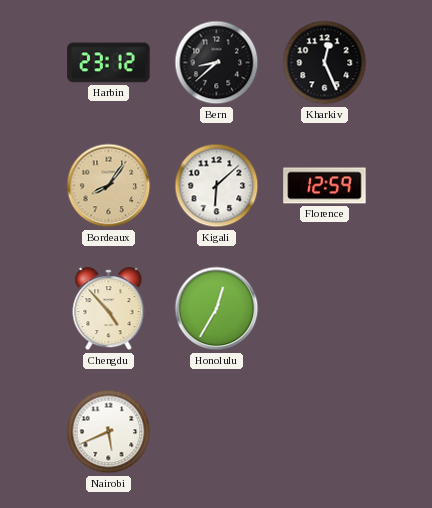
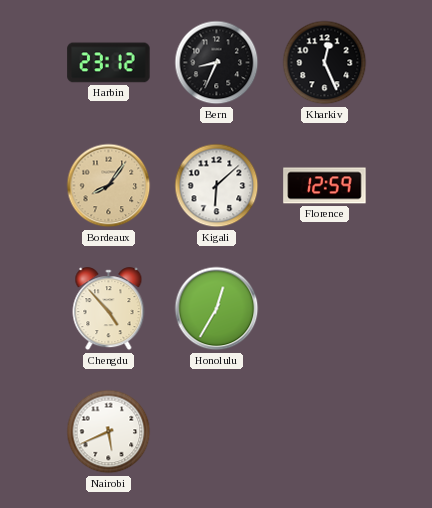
Bern: 8:38 -> 8:34
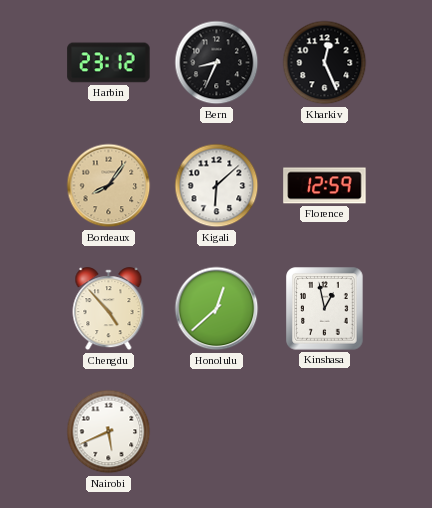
Honolulu: 12:35 -> 12:38
Kinshasa: none -> 12:58
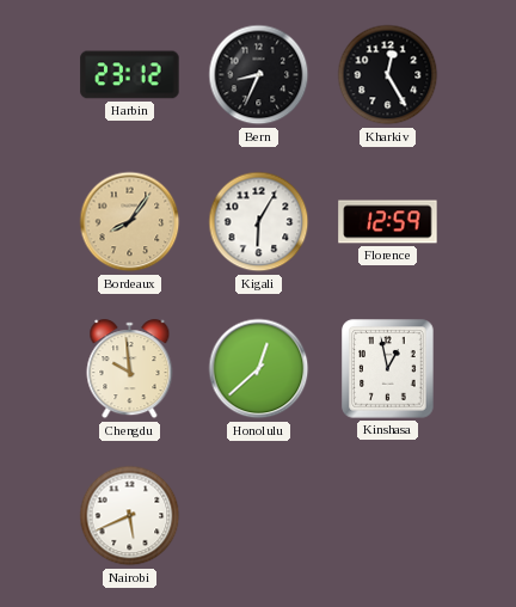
Kharkiv: 12:26 -> 12:25
Kigali: 6:08 -> 6:05
Chengdu: 4:53 -> 9:59
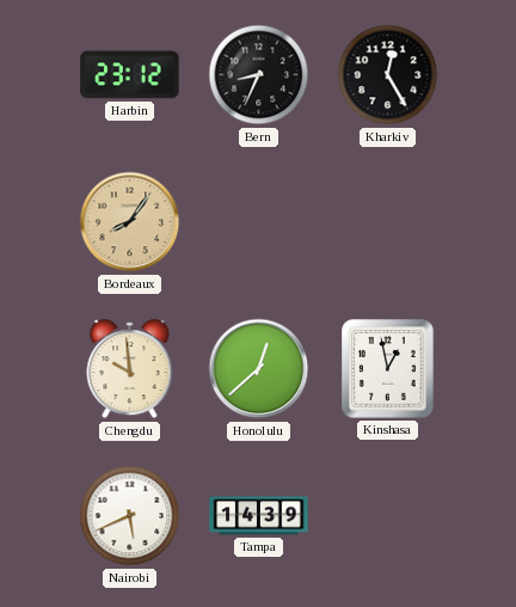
Kigali: 6:05 -> none
Florence: 12:59 -> none
Tampa: none -> 14:39
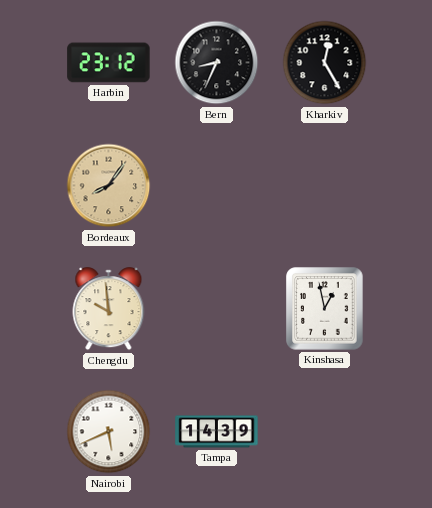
Honolulu: 12:38 -> none
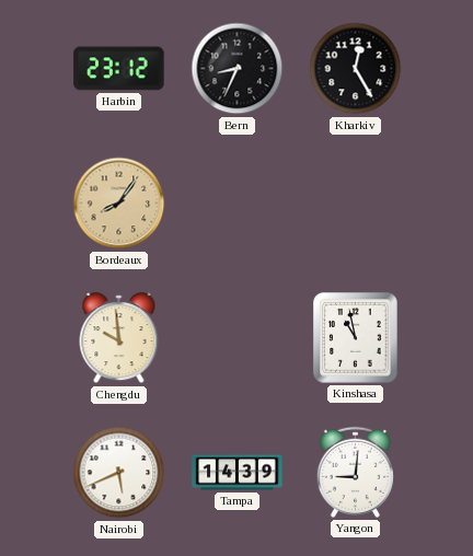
Kinshasa: 12:58 -> 10:58
Yangon: none -> 9:01
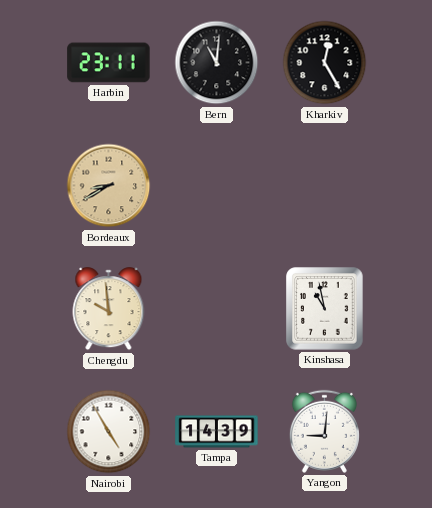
Harbin: 23:12 -> 23:11
Bern: 8:34 -> 11:01
Bordeaux: 8:06 -> 8:40
Nairobi: 5:41 -> 4:55
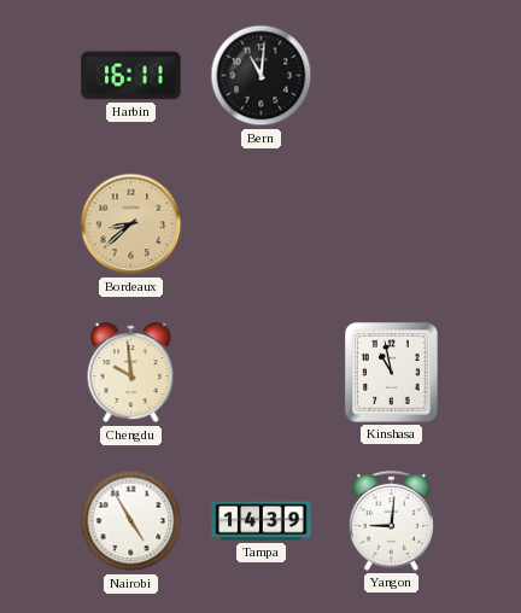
Harbin: 23:11 -> 16:11
Kharkiv: 12:25 -> none
Bordeaux: 8:40 -> 8:38
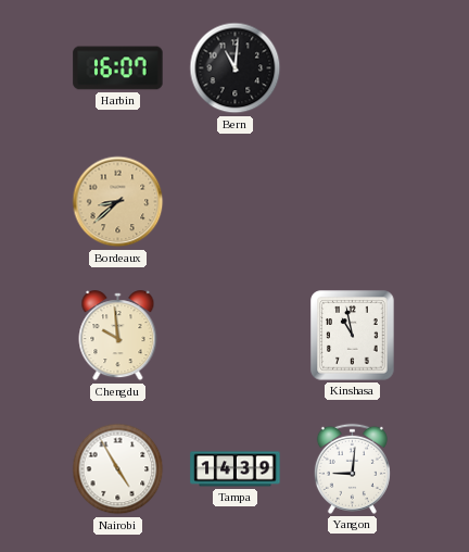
Harbin: 16:11 -> 16:07
